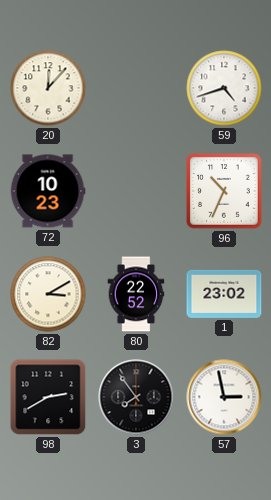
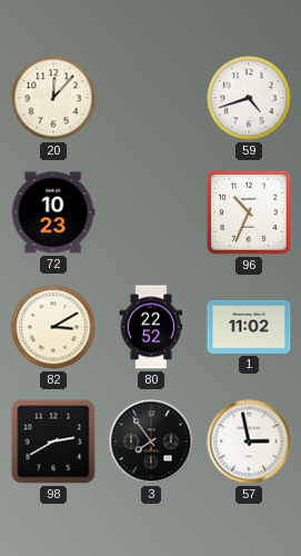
1: 23:02 -> 11:02
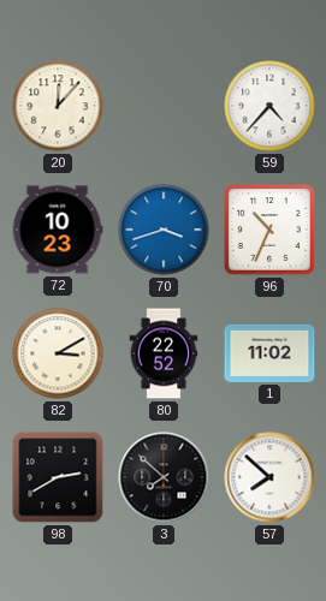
59: 4:42 -> 4:37
70: none -> 3:42
3: 7:54 -> 7:52
57: 2:58 -> 7:52
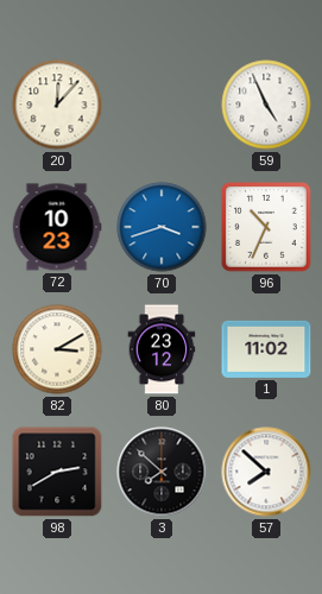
59: 4:37 -> 4:56
80: 22:52 -> 23:12
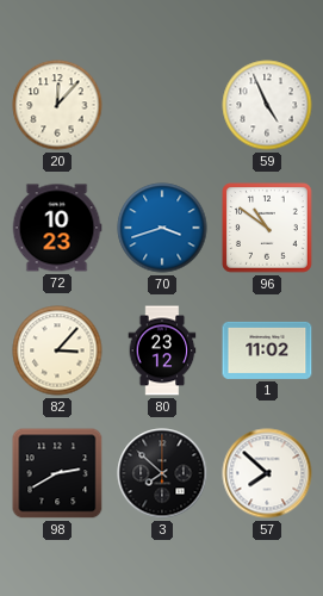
96: 10:34 -> 10:51
82: 3:10 -> 3:07
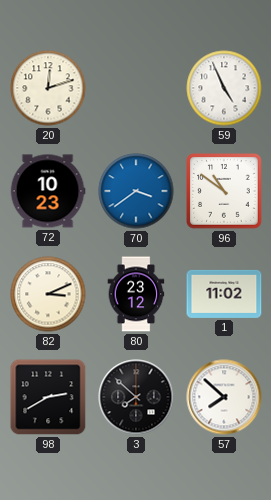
20: 12:07 -> 12:12
70: 3:42 -> 3:39
82: 3:07 -> 3:11
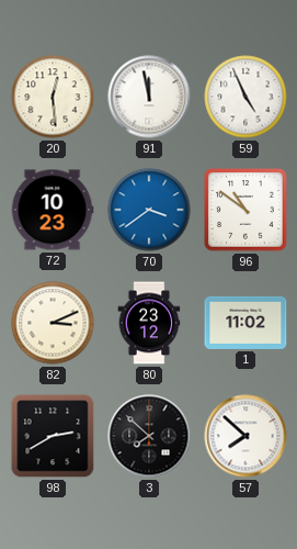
20: 12:12 -> 12:29
91: none -> 11:58
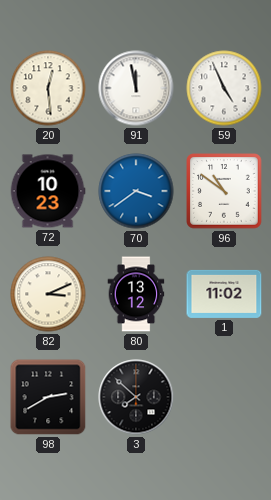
80: 23:12 -> 13:12
57: 7:52 -> none
